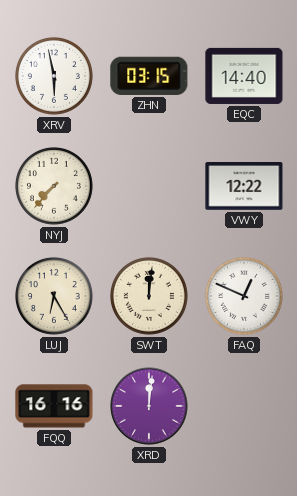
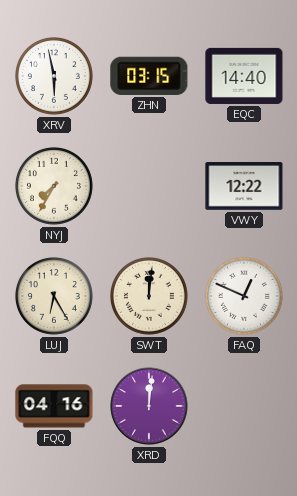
NYJ: 7:37 -> 7:35
FQQ: 16:16 -> 04:16
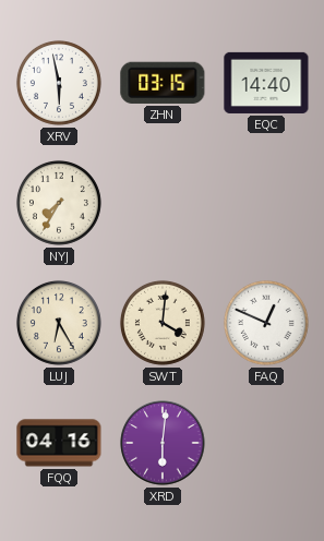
VWY: 12:22 -> none
SWT: 12:01 -> 4:01
XRD: 12:01 -> 6:01
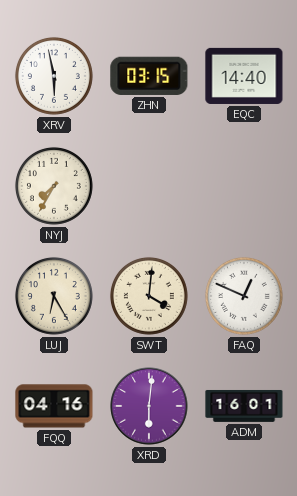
ADM: none -> 16:01
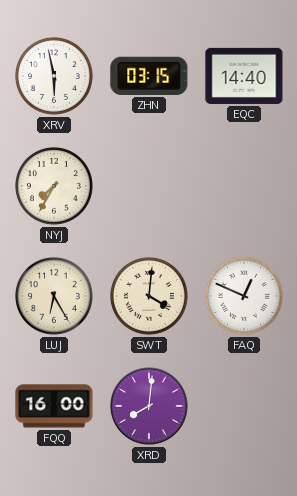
FQQ: 04:16 -> 16:00
XRD: 6:01 -> 8:01
ADM: 16:01 -> none
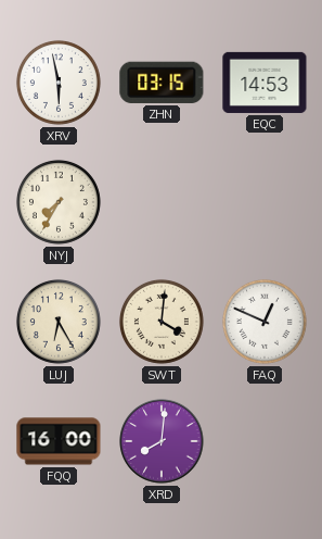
EQC: 14:40 -> 14:53
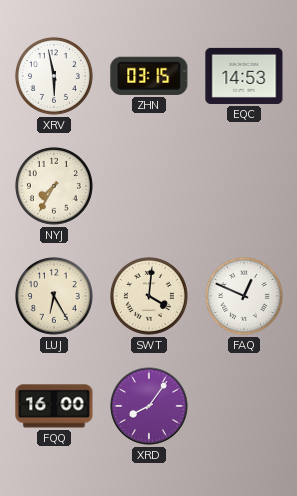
XRD: 8:01 -> 8:06
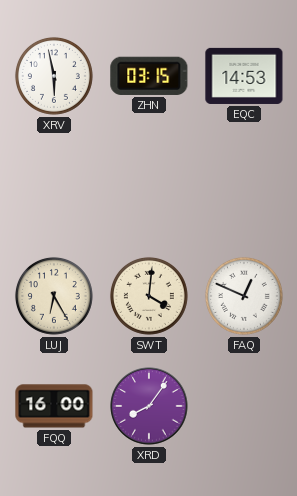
NYJ: 7:35 -> none
